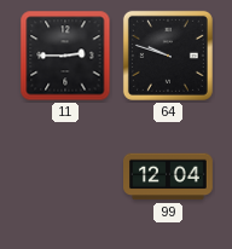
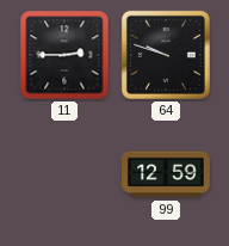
99: 12:04 -> 12:59
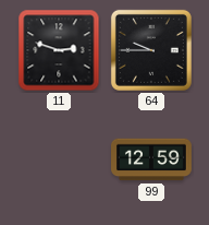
11: 2:45 -> 2:48
64: 9:48 -> 9:45
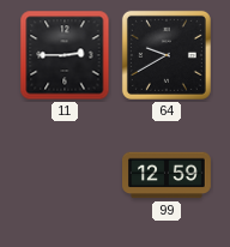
11: 2:48 -> 2:45
64: 9:45 -> 9:40
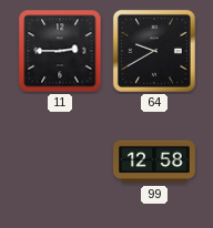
99: 12:59 -> 12:58
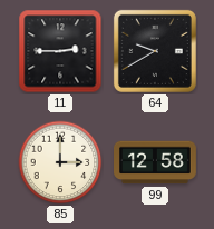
85: none -> 3:00
